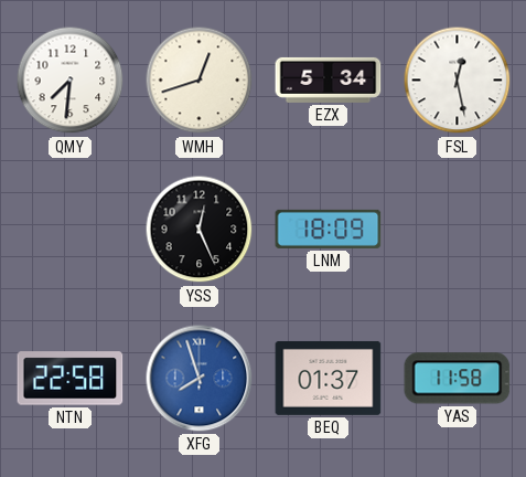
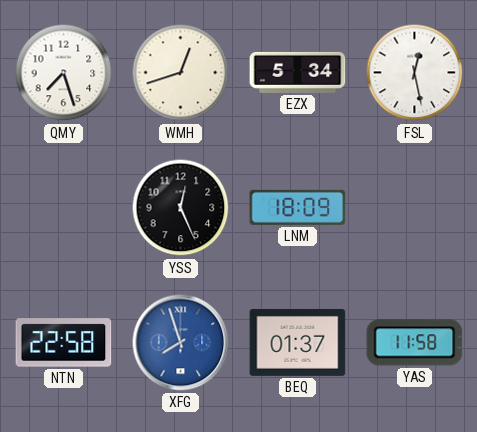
QMY: 7:31 -> 7:27
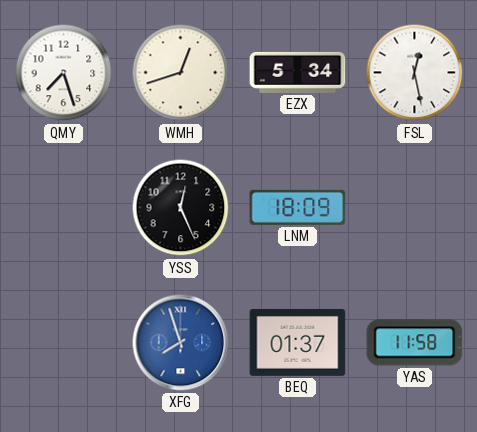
NTN: 22:58 -> none
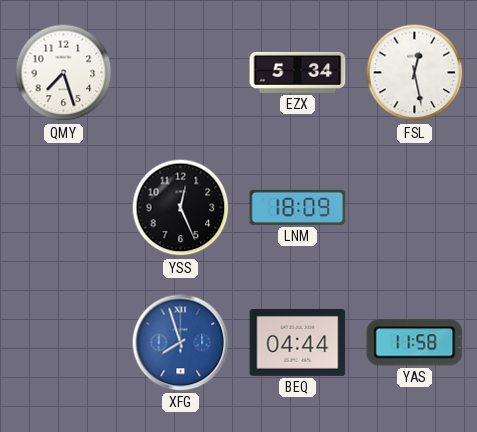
WMH: 12:42 -> none
BEQ: 01:37 -> 04:44
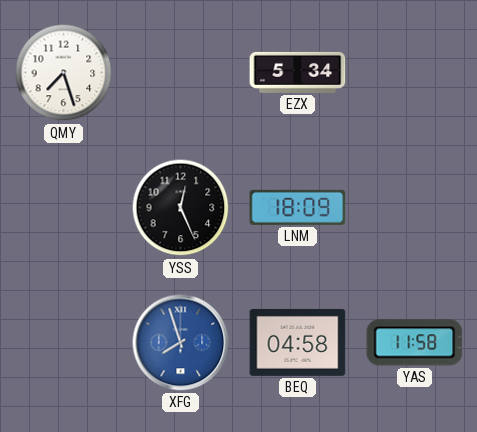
FSL: 12:28 -> none
BEQ: 04:44 -> 04:58
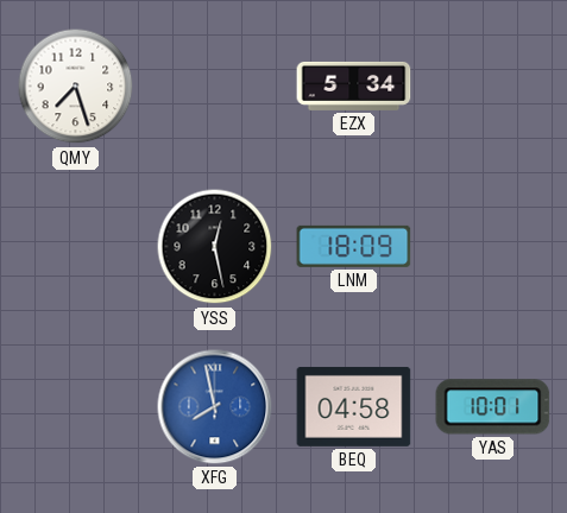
YSS: 12:26 -> 12:28
XFG: 7:57 -> 7:58
YAS: 11:58 -> 10:01
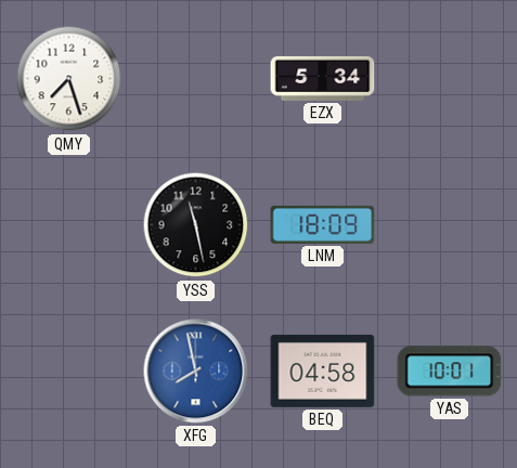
YSS: 12:28 -> 11:28
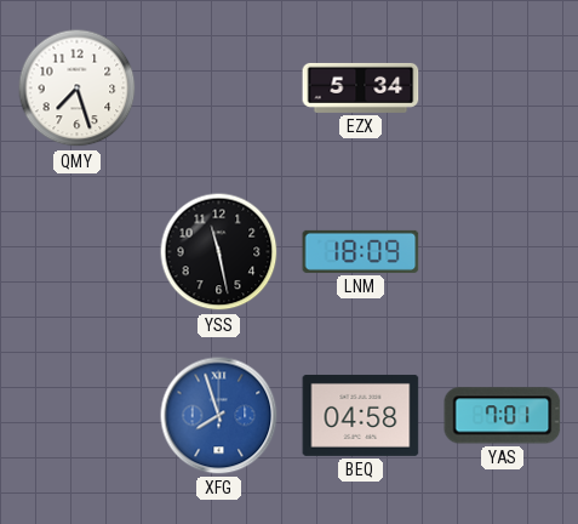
XFG: 7:58 -> 7:57
YAS: 10:01 -> 7:01
